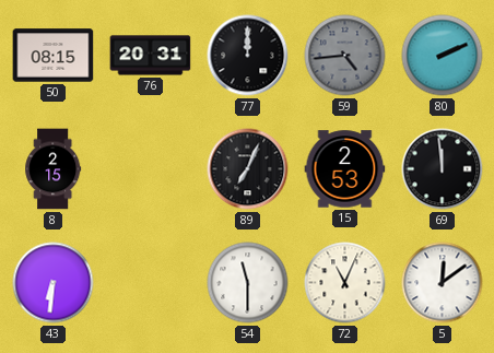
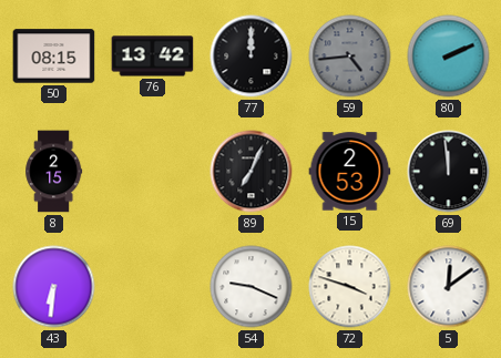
76: 20:31 -> 13:42
54: 11:30 -> 9:19
72: 11:04 -> 3:48
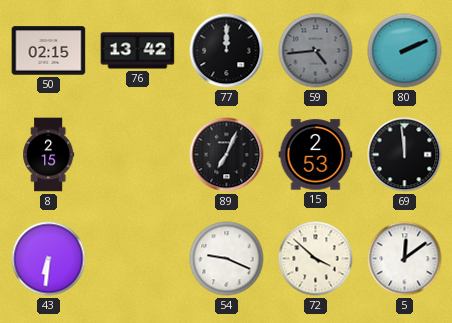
50: 08:15 -> 02:15
72: 3:48 -> 3:52
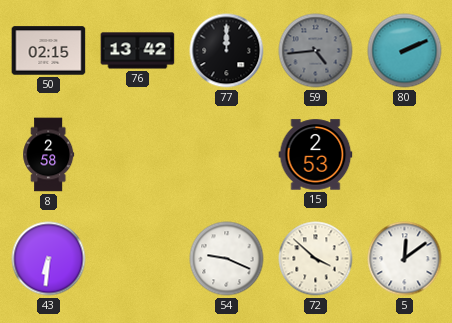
8: 2:15 -> 2:58
89: 7:04 -> none
69: 11:59 -> none
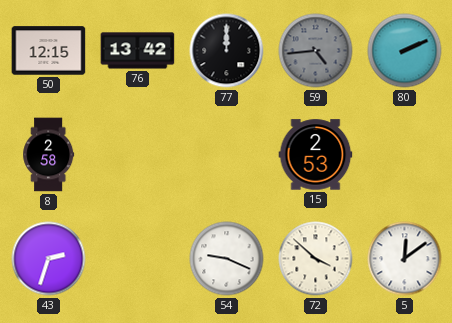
50: 02:15 -> 12:15
43: 6:31 -> 2:33
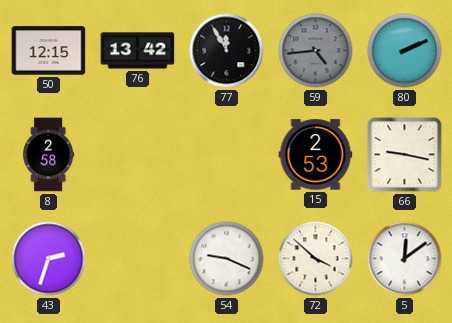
77: 12:00 -> 11:55
66: none -> 9:17
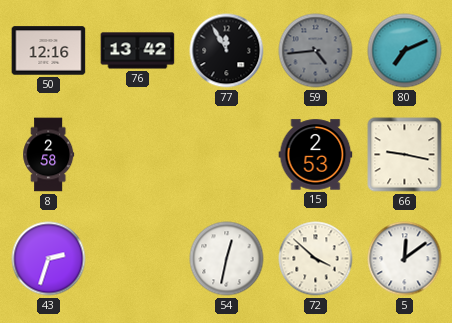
50: 12:15 -> 12:16
80: 2:11 -> 7:11
54: 9:19 -> 12:32
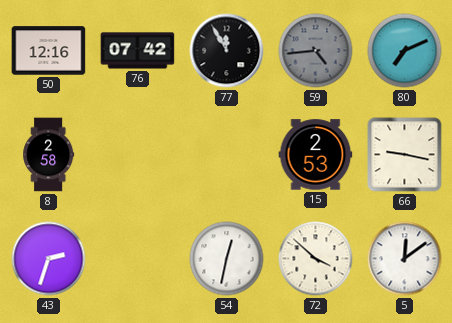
76: 13:42 -> 07:42
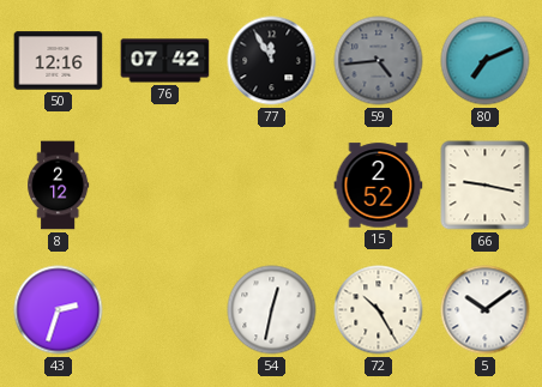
8: 2:58 -> 2:12
15: 2:53 -> 2:52
72: 3:52 -> 10:25
5: 12:09 -> 10:09
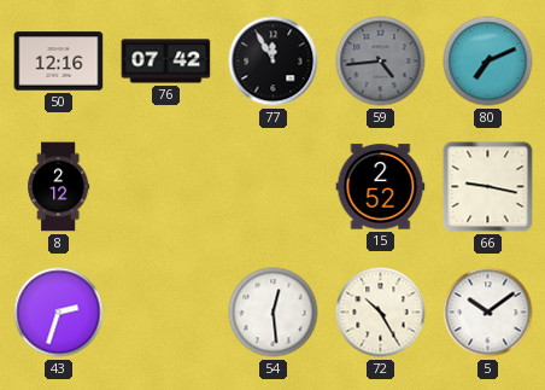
54: 12:32 -> 12:29
